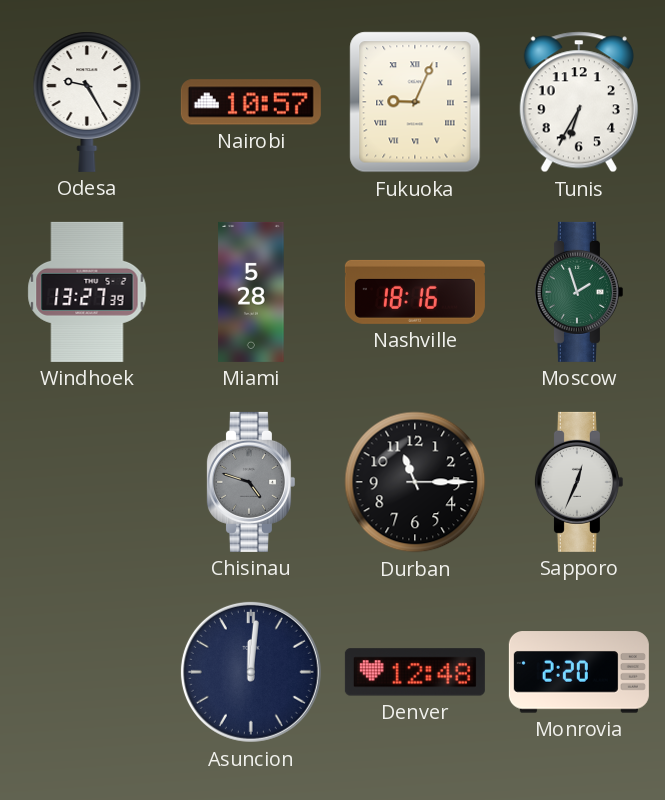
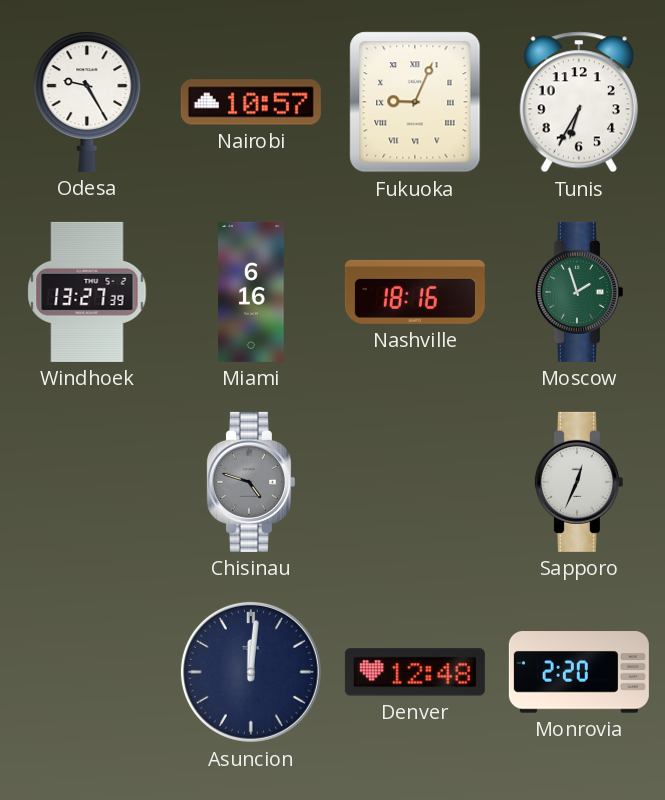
Miami: 5:28 -> 6:16
Durban: 11:15 -> none
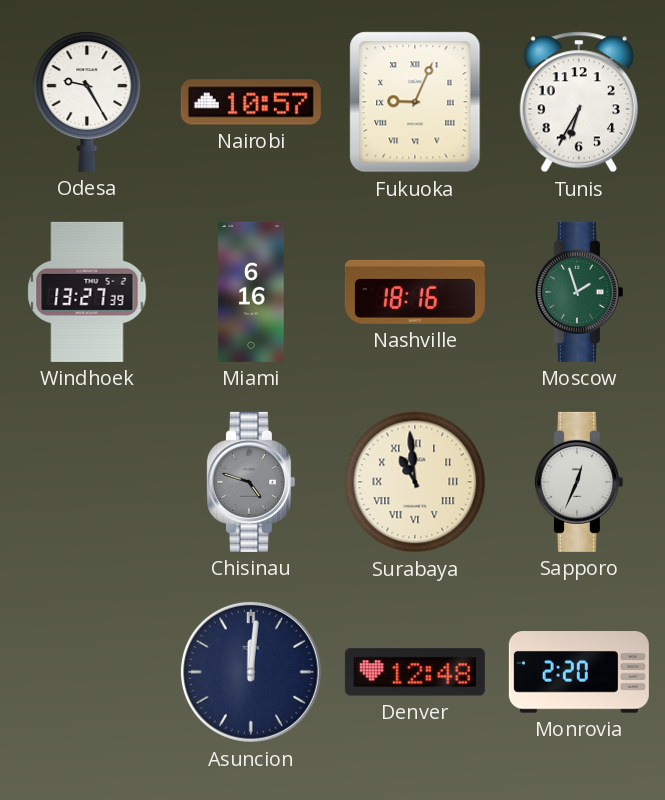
Surabaya: none -> 10:59
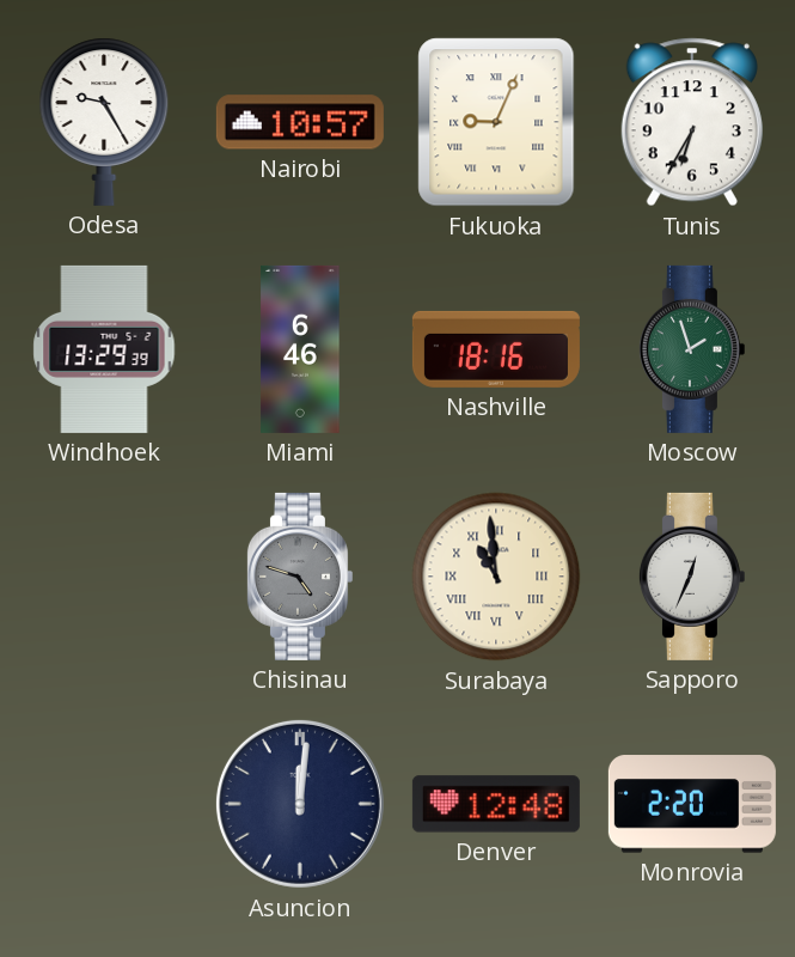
Windhoek: 13:27 -> 13:29
Miami: 6:16 -> 6:46
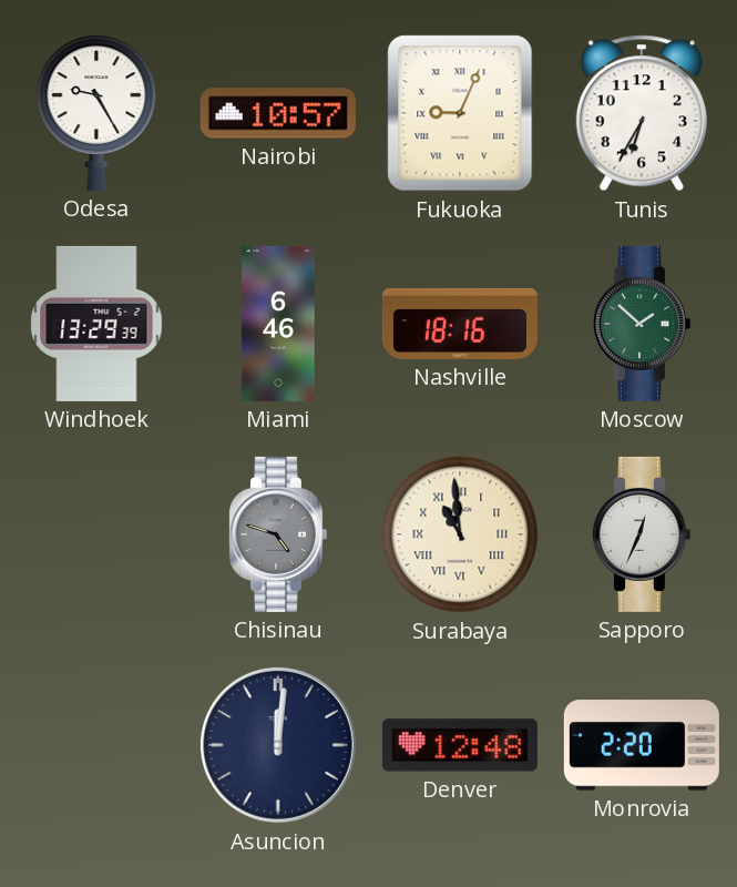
Moscow: 1:57 -> 1:52
